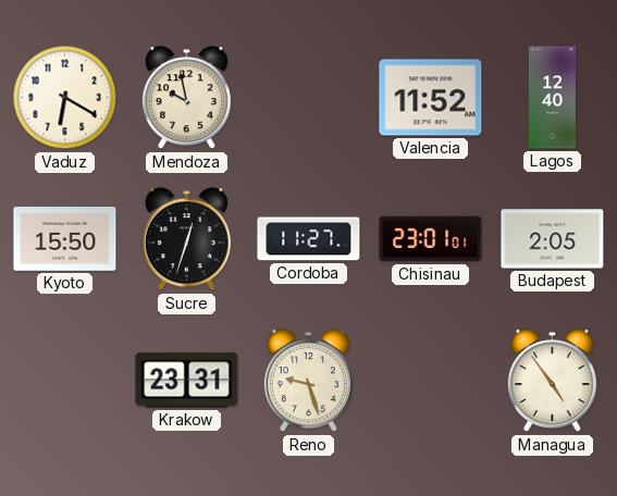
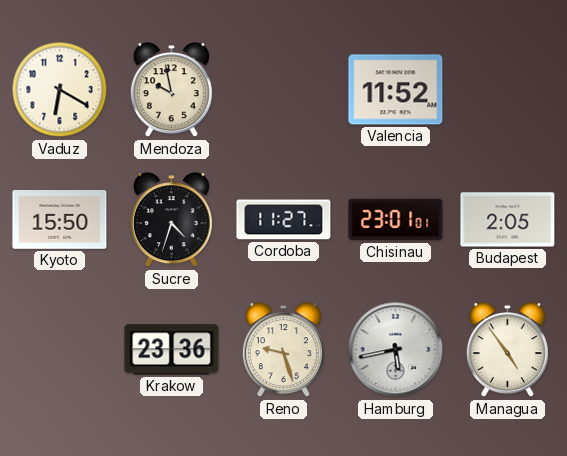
Lagos: 12:40 -> none
Sucre: 12:33 -> 4:33
Krakow: 23:31 -> 23:36
Hamburg: none -> 5:43
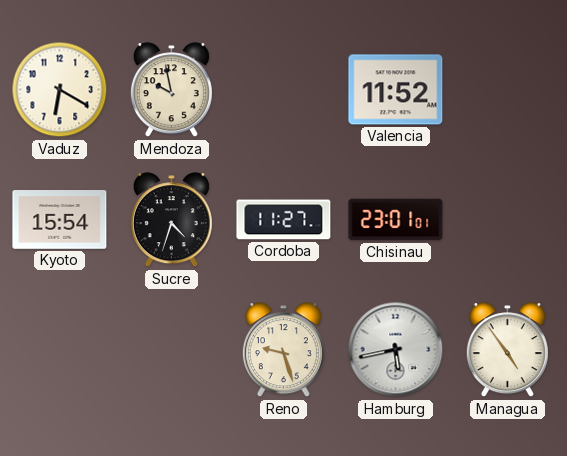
Kyoto: 15:50 -> 15:54
Budapest: 2:05 -> none
Krakow: 23:36 -> none
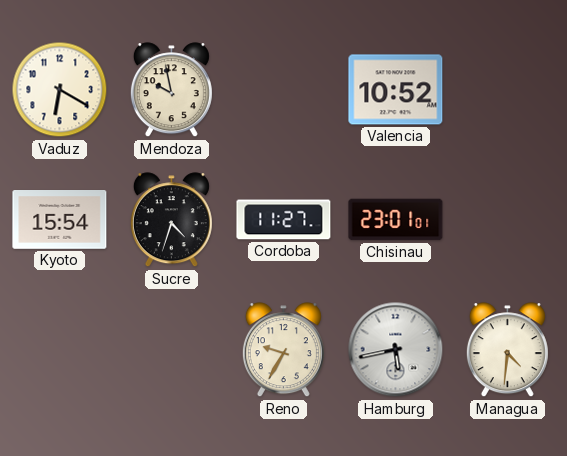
Valencia: 11:52 -> 10:52
Reno: 9:27 -> 9:35
Managua: 4:54 -> 4:31
